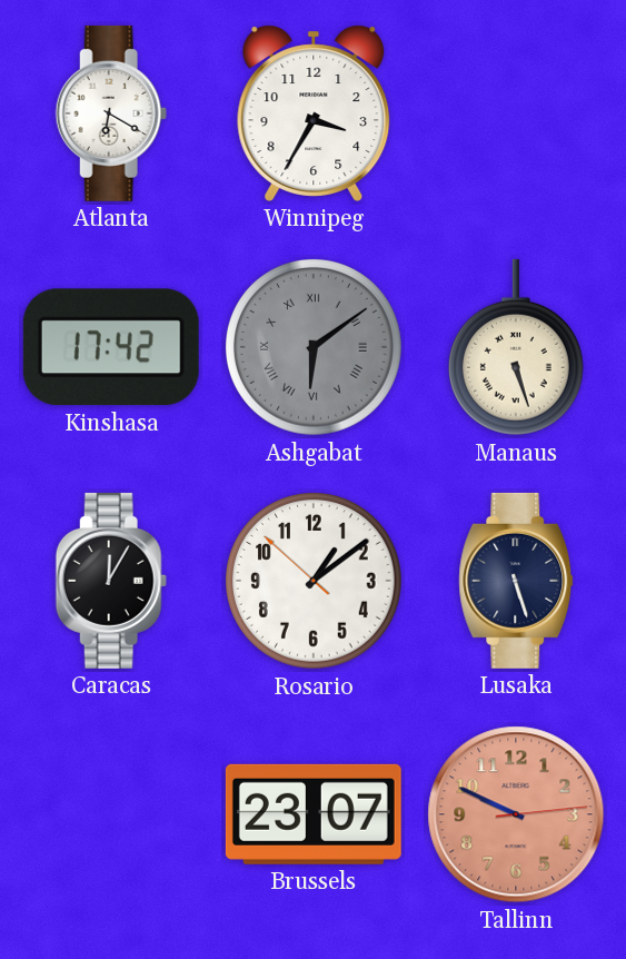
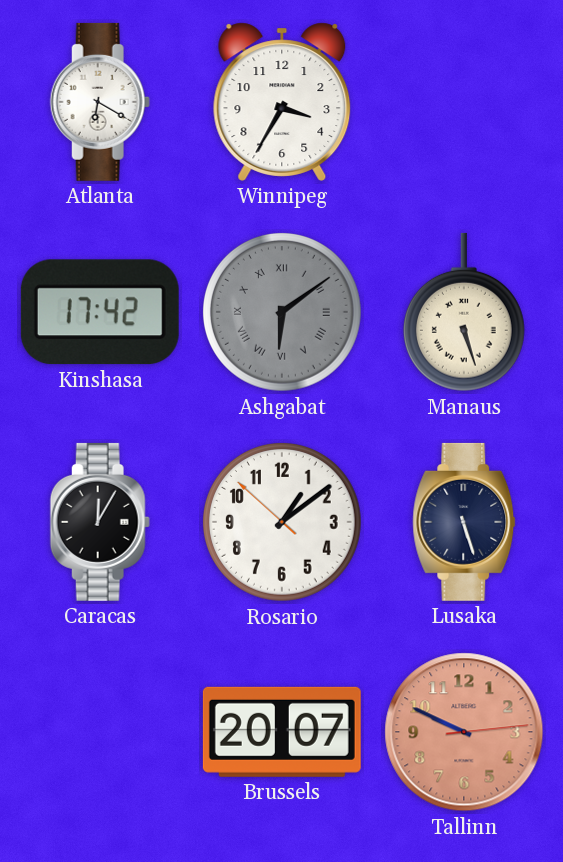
Brussels: 23:07 -> 20:07
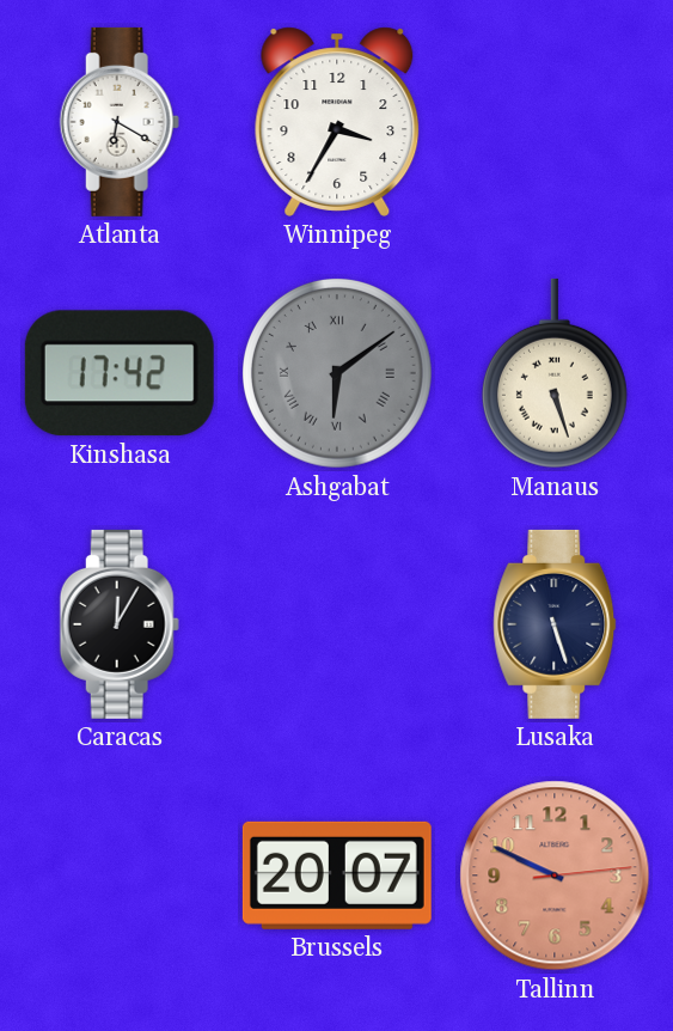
Rosario: 1:08 -> none
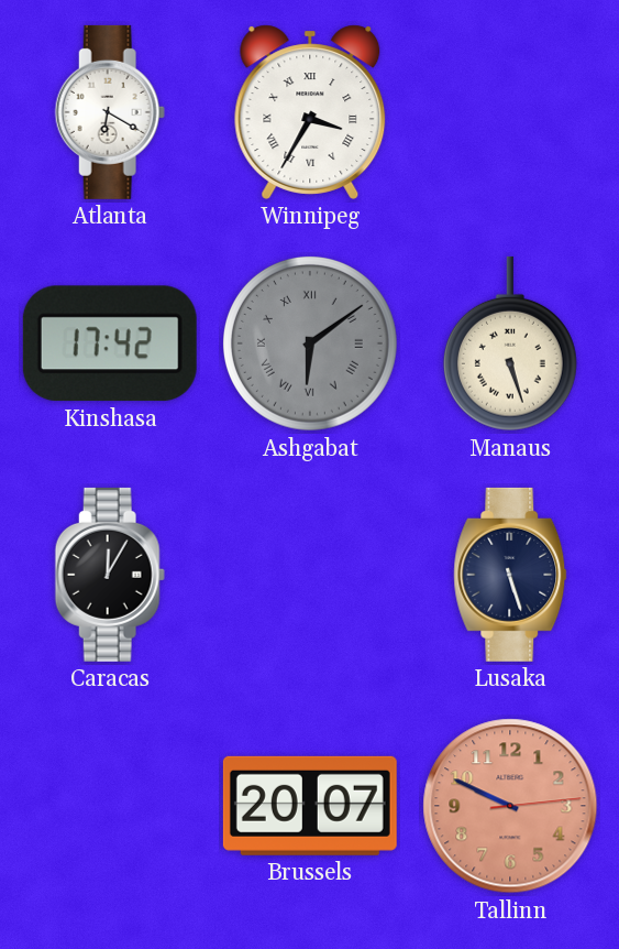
Winnipeg numerals: Arabic -> Roman
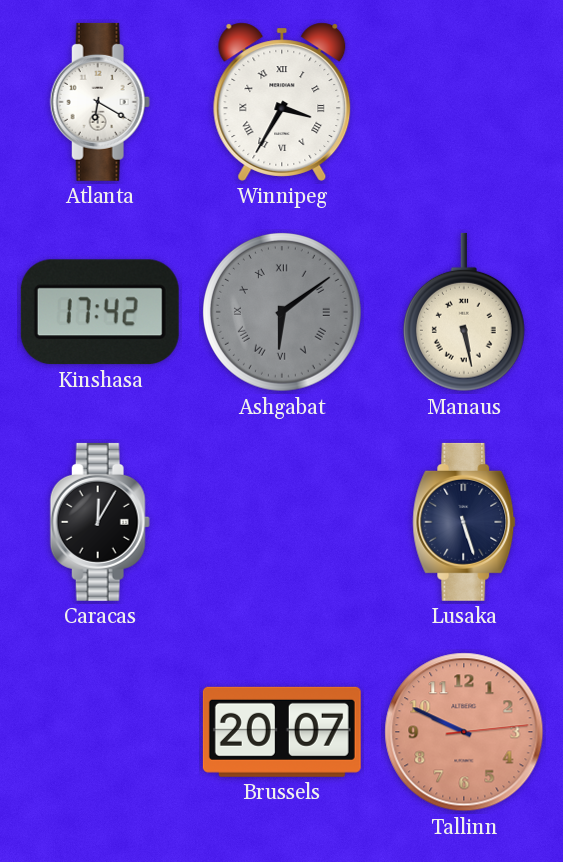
Manaus: 5:27 -> 5:28
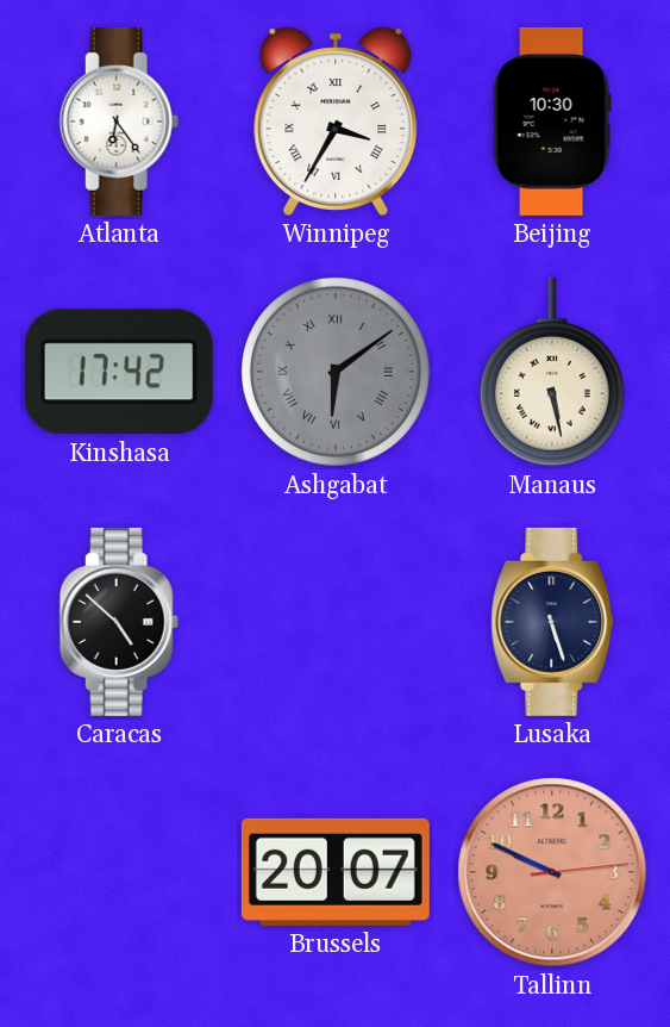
Atlanta: 6:20 -> 6:24
Beijing: none -> 10:30
Caracas: 12:05 -> 4:52
